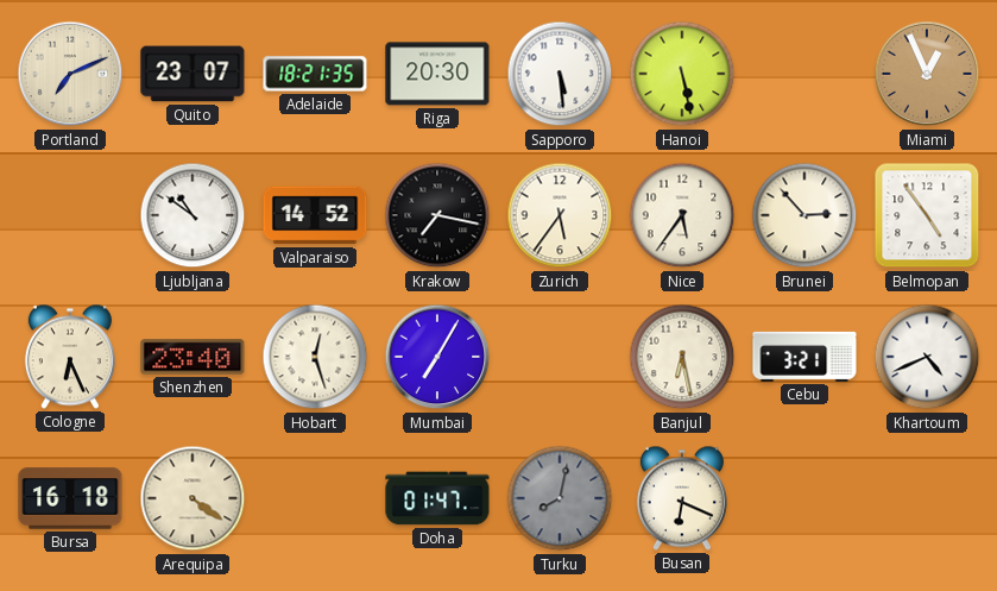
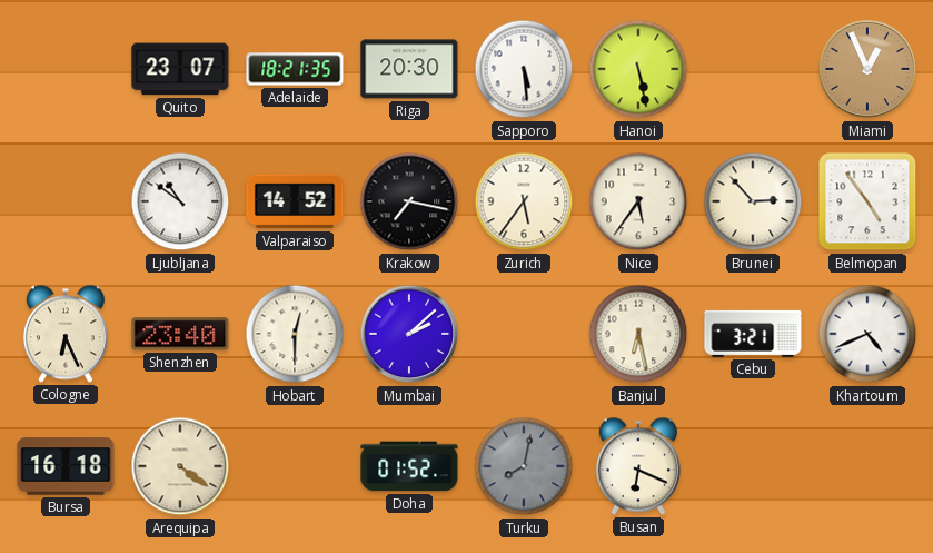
Portland: 7:11 -> none
Hobart: 12:27 -> 12:30
Mumbai: 7:05 -> 2:08
Doha: 01:47 -> 01:52
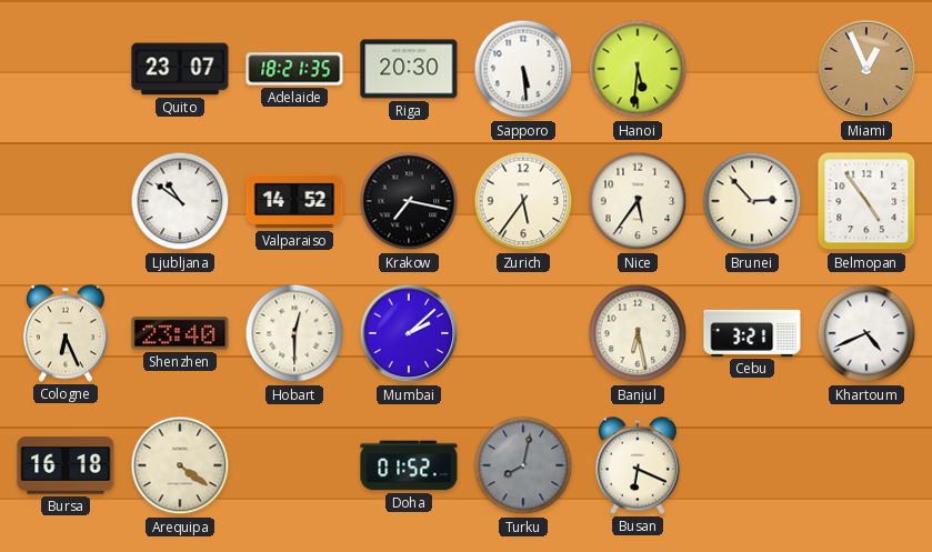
Hanoi: 5:28 -> 5:31
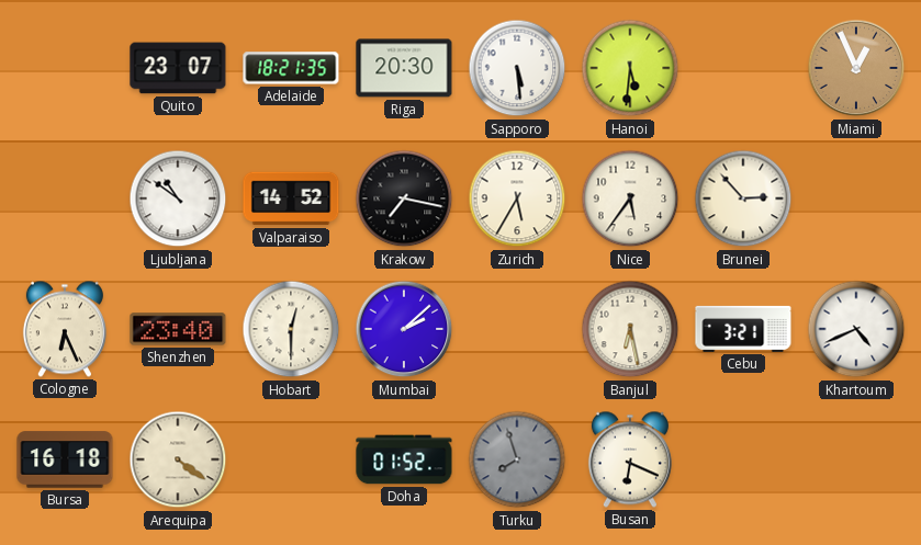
Zurich: 5:36 -> 5:35
Belmopan: 4:54 -> none
Turku: 8:02 -> 7:57
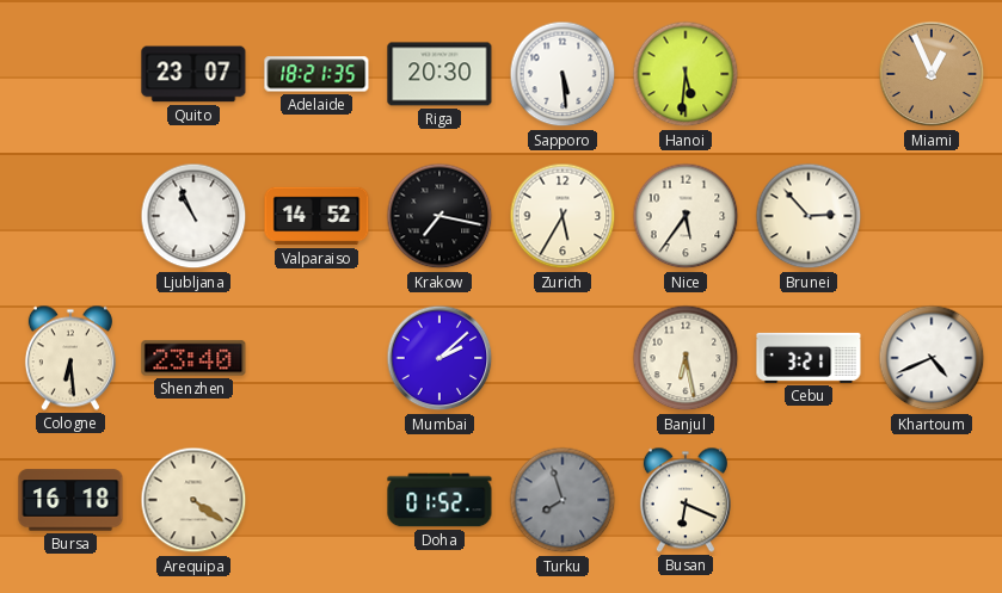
Ljubljana: 10:51 -> 10:56
Cologne: 6:26 -> 6:29
Hobart: 12:30 -> none
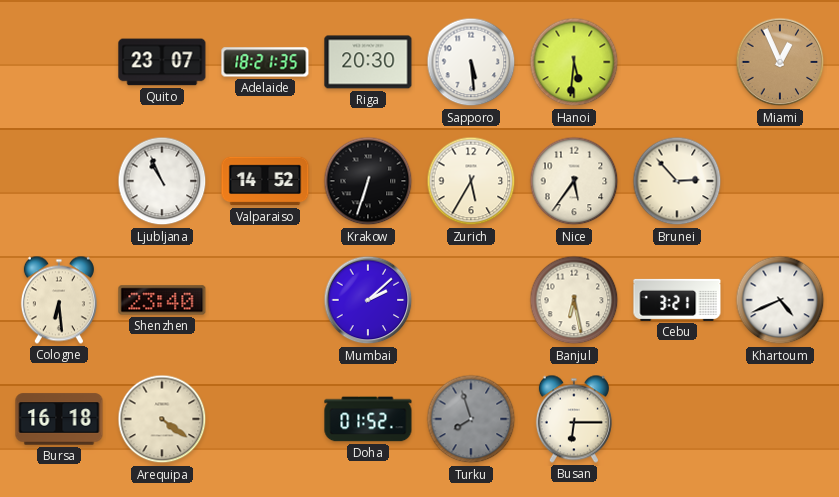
Krakow: 7:17 -> 6:33
Busan: 6:19 -> 6:15
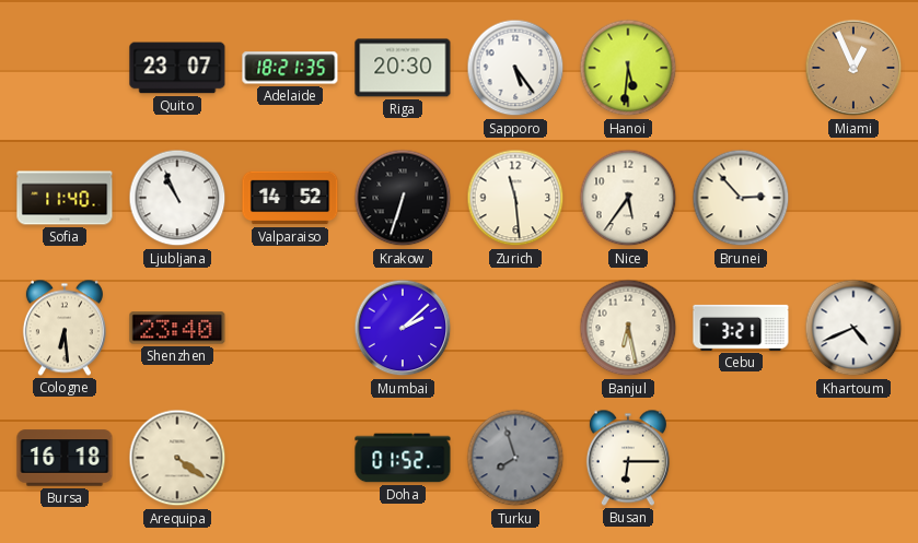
Sapporo: 5:29 -> 5:24
Sofia: none -> 11:40
Zurich: 5:35 -> 11:29
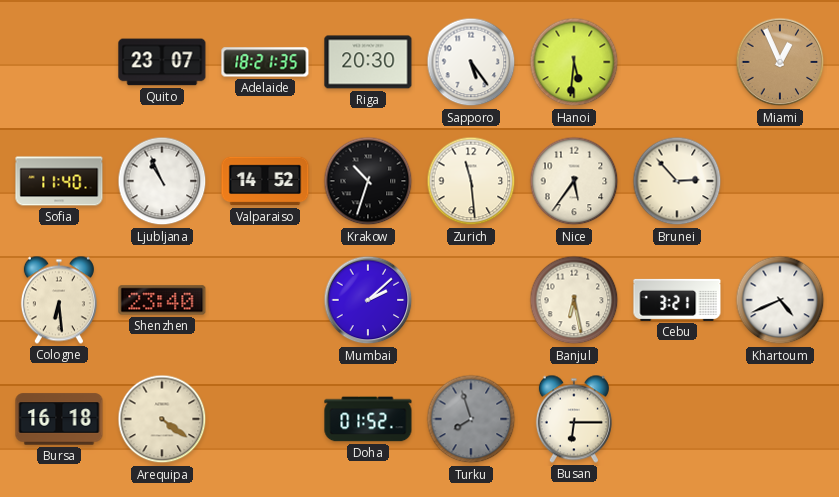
Krakow: 6:33 -> 10:33
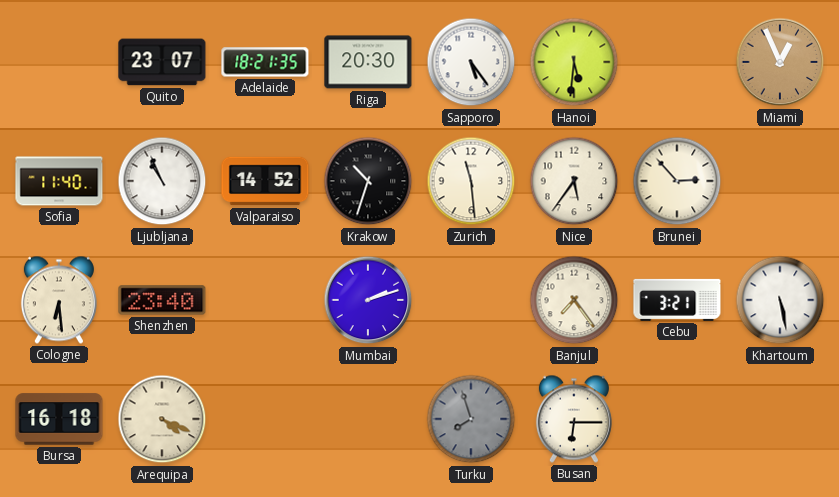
Mumbai: 2:08 -> 2:12
Banjul: 6:28 -> 7:24
Khartoum: 4:41 -> 5:28
Arequipa: 4:21 -> 4:19
Doha: 01:52 -> none
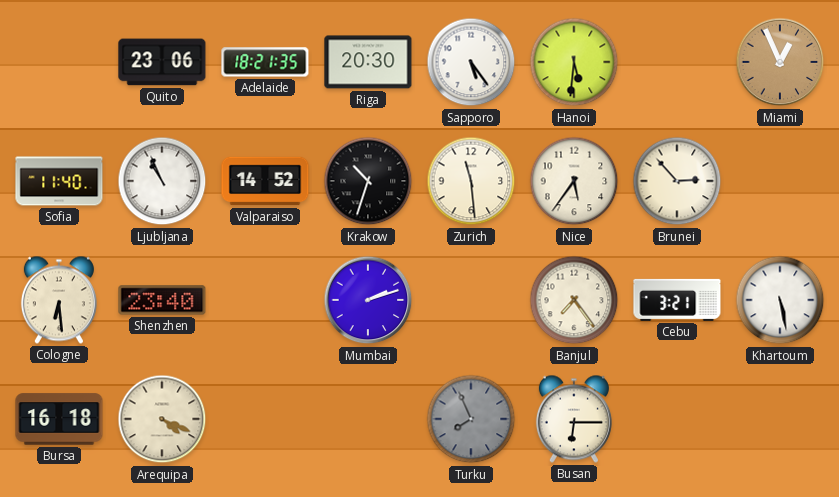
Quito: 23:07 -> 23:06
Turku: 7:57 -> 7:56
